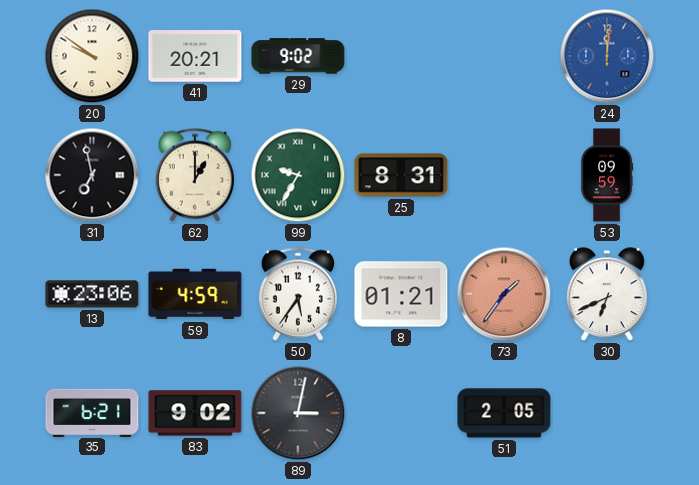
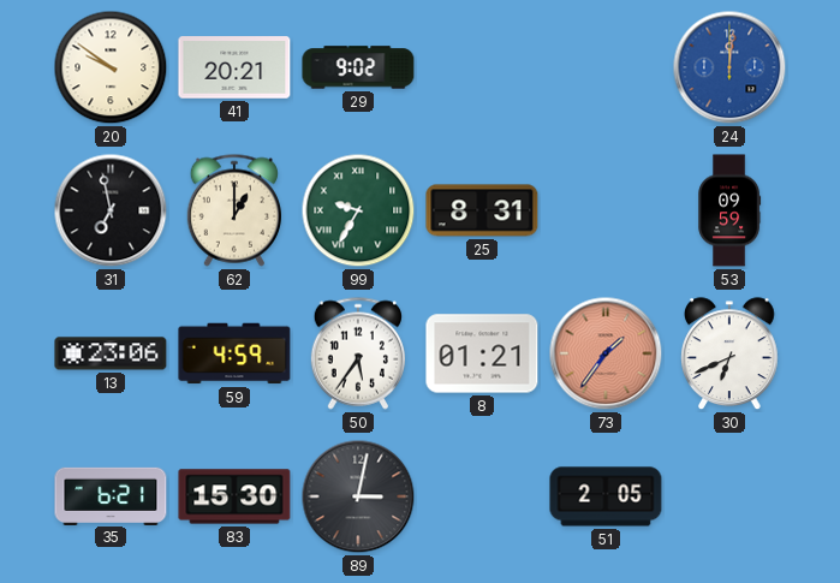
83: 9:02 -> 15:30
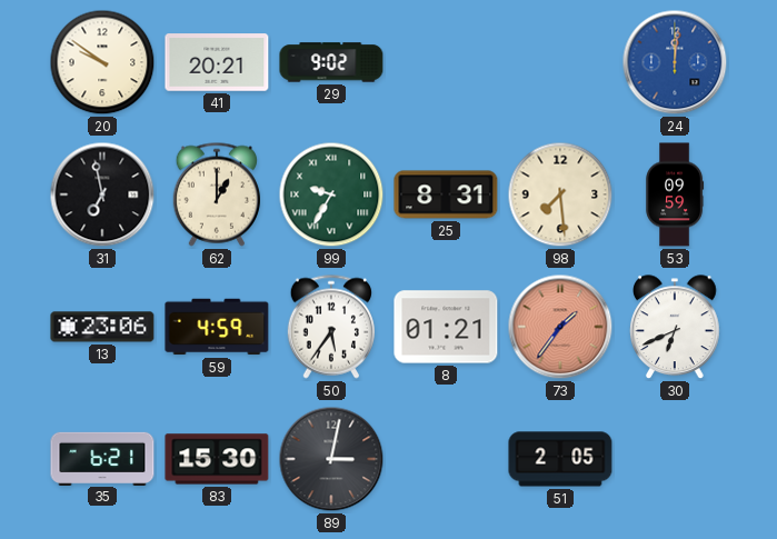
98: none -> 7:29
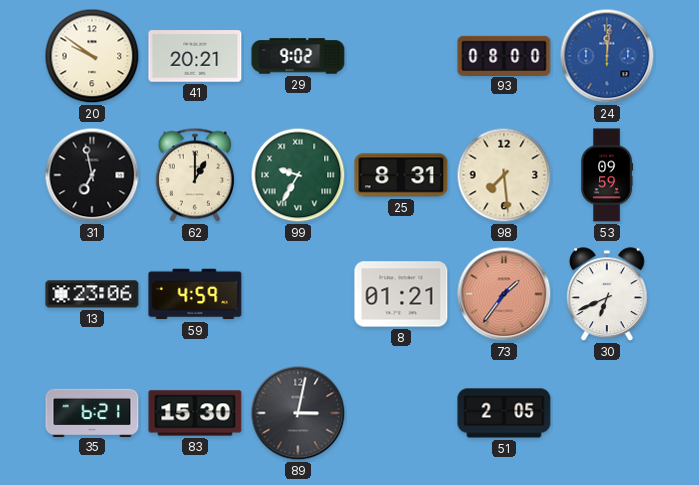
93: none -> 08:00
50: 5:36 -> none
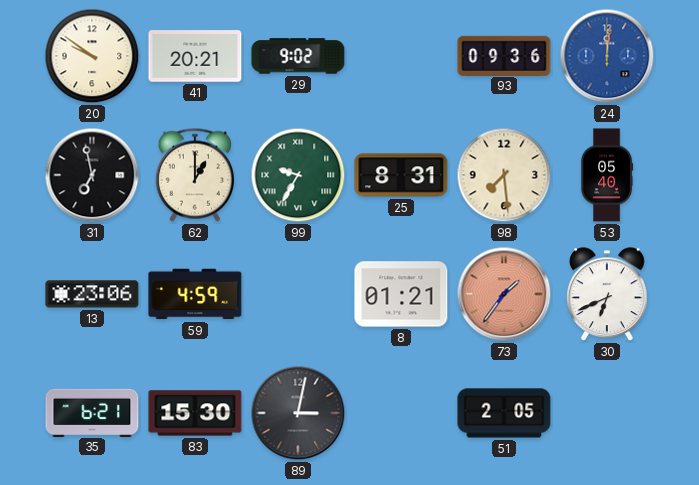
93: 08:00 -> 09:36
53: 09:59 -> 05:40
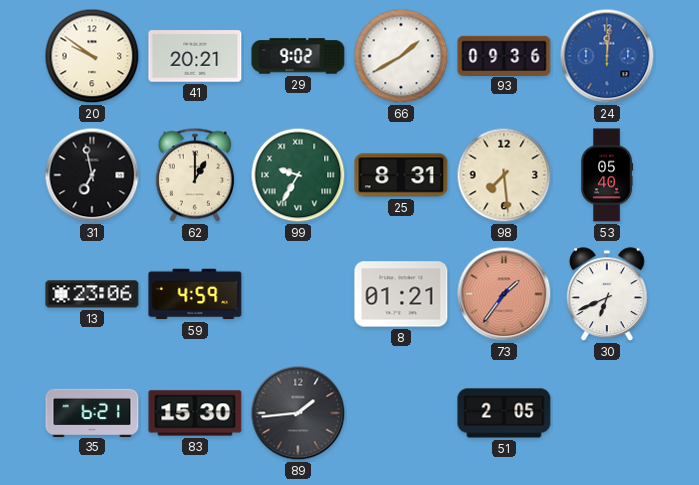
66: none -> 1:40
89: 3:02 -> 1:44
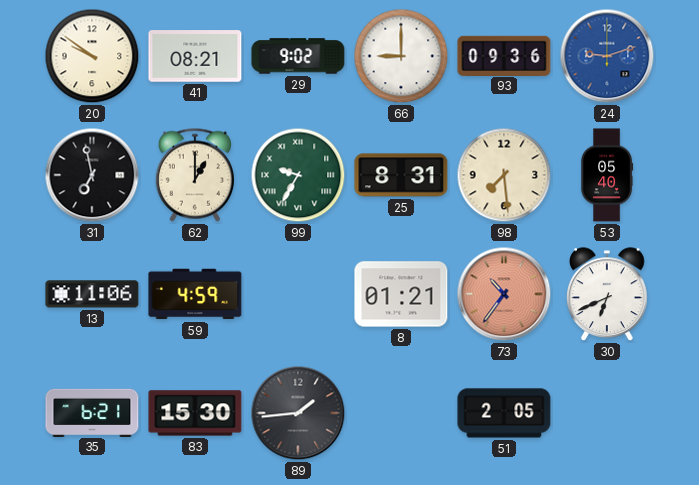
41: 20:21 -> 08:21
66: 1:40 -> 9:00
24: 12:01 -> 9:12
13: 23:06 -> 11:06
73: 1:36 -> 10:36
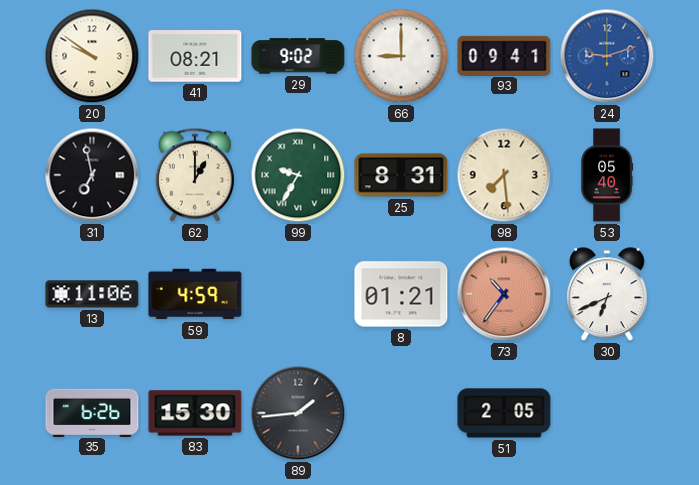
93: 09:36 -> 09:41
35: 6:21 -> 6:26
